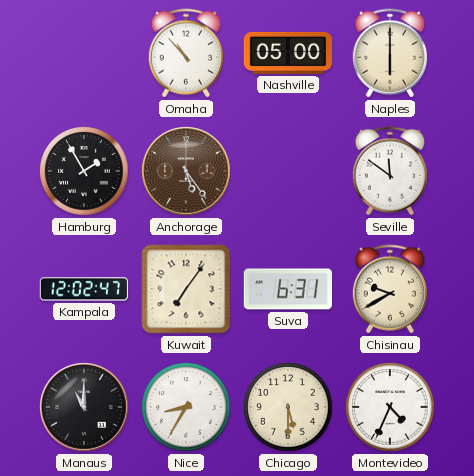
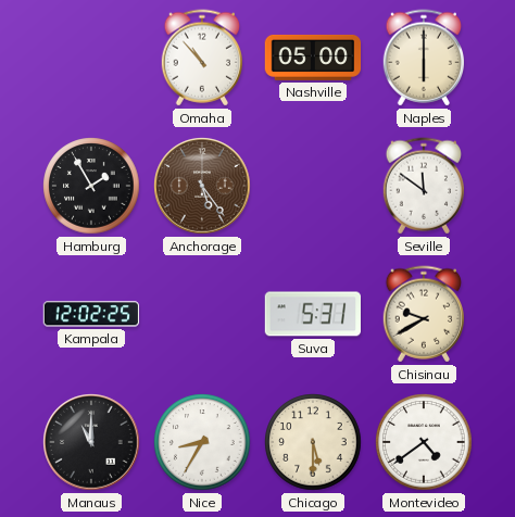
Kampala: 12:02:47 -> 12:02:25
Kuwait: 7:06 -> none
Suva: 6:31 -> 5:31
Montevideo: 4:34 -> 4:39
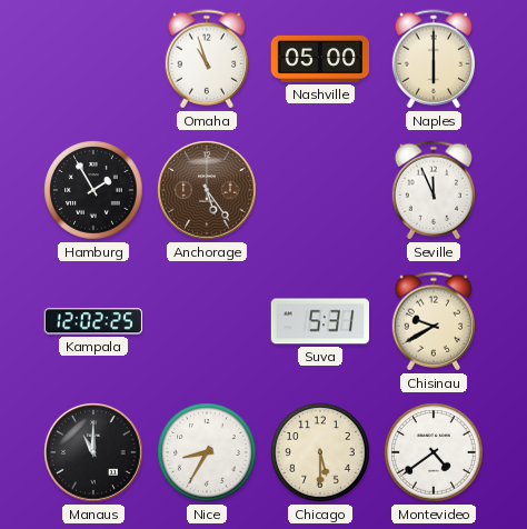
Omaha: 10:53 -> 10:57
Seville: 11:51 -> 11:56
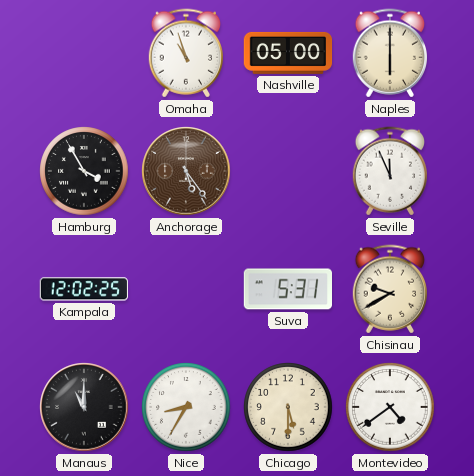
Hamburg: 1:55 -> 3:55
